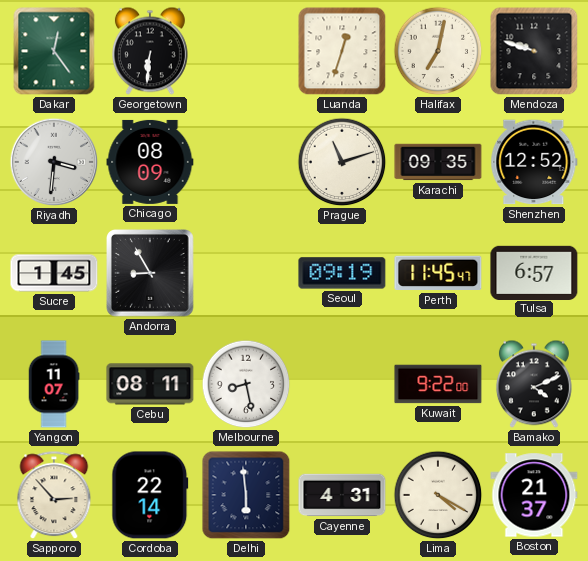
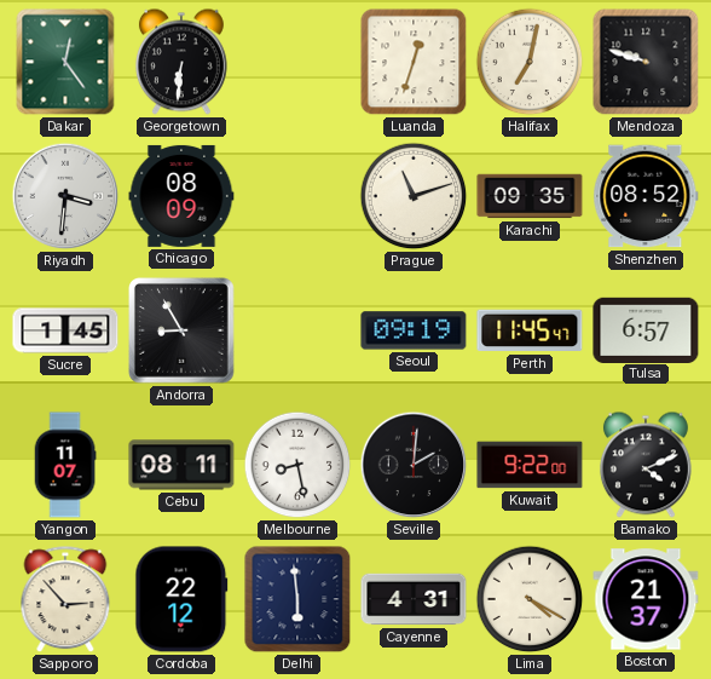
Shenzhen: 12:52 -> 08:52
Seville: none -> 2:01
Cordoba: 22:14 -> 22:12
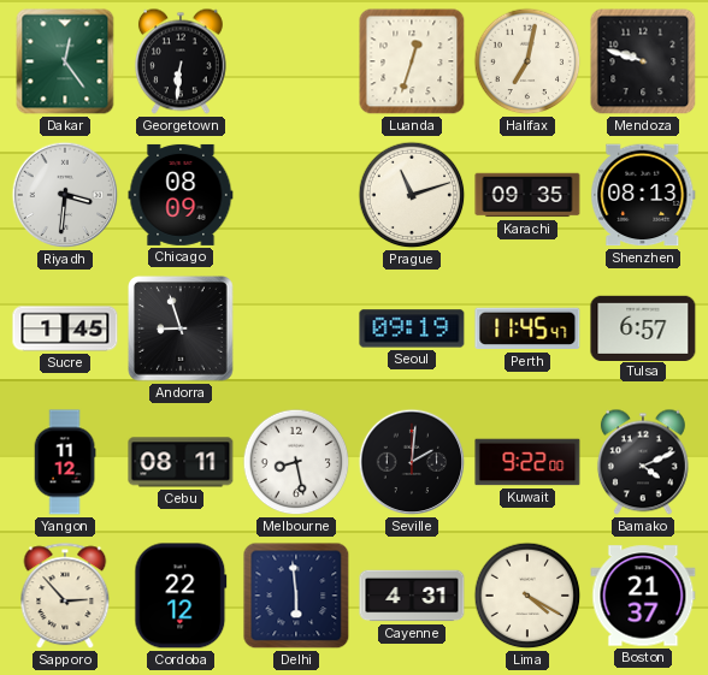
Shenzhen: 08:52 -> 08:13
Andorra: 8:55 -> 8:57
Yangon: 11:07 -> 11:12
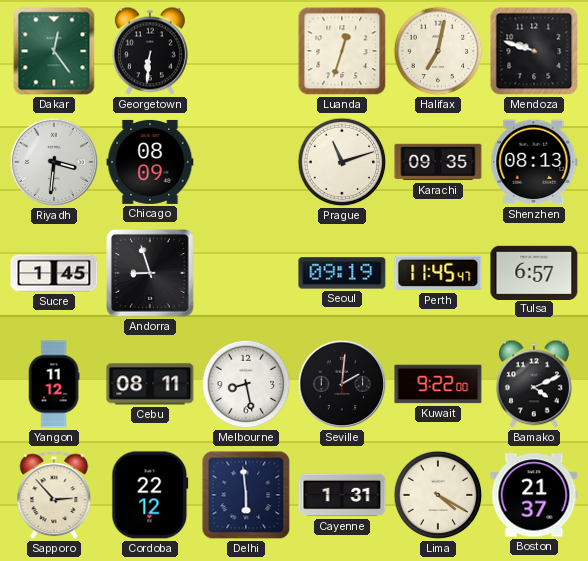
Cayenne: 4:31 -> 1:31
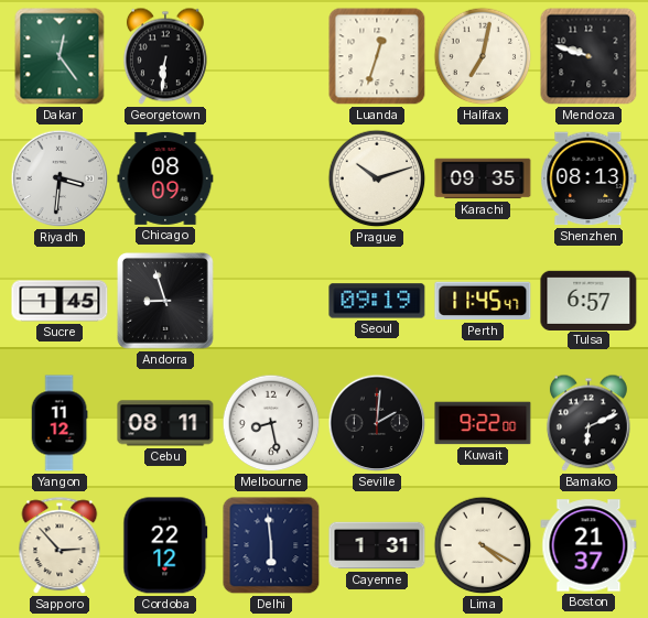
Prague: 11:12 -> 10:12
Bamako: 4:11 -> 6:11
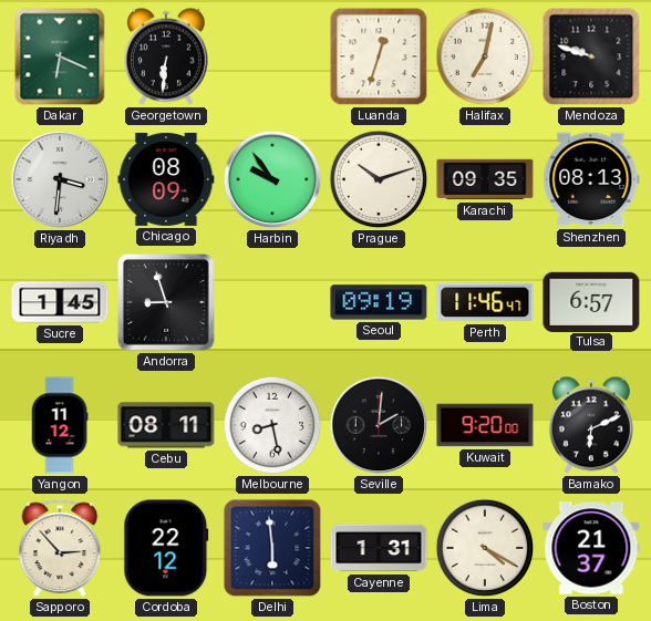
Dakar: 12:24 -> 6:19
Harbin: none -> 9:54
Perth: 11:45 -> 11:46
Kuwait: 9:22 -> 9:20
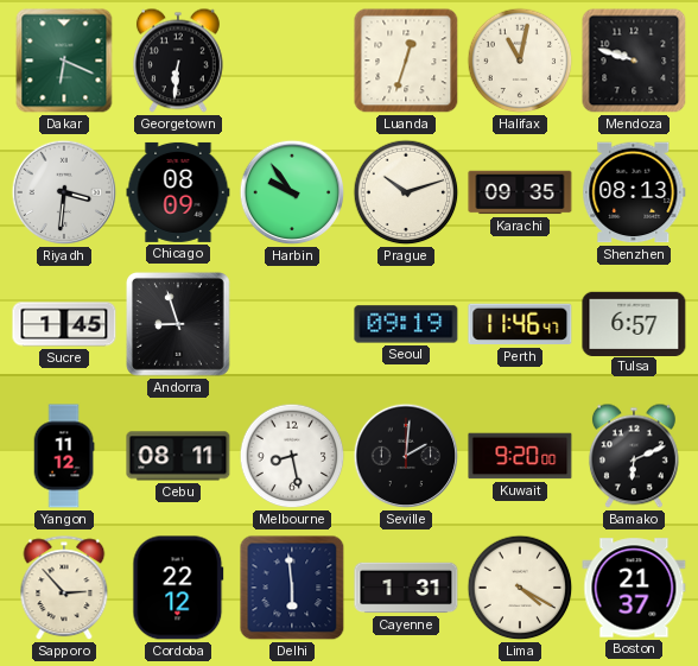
Halifax: 7:02 -> 11:02
